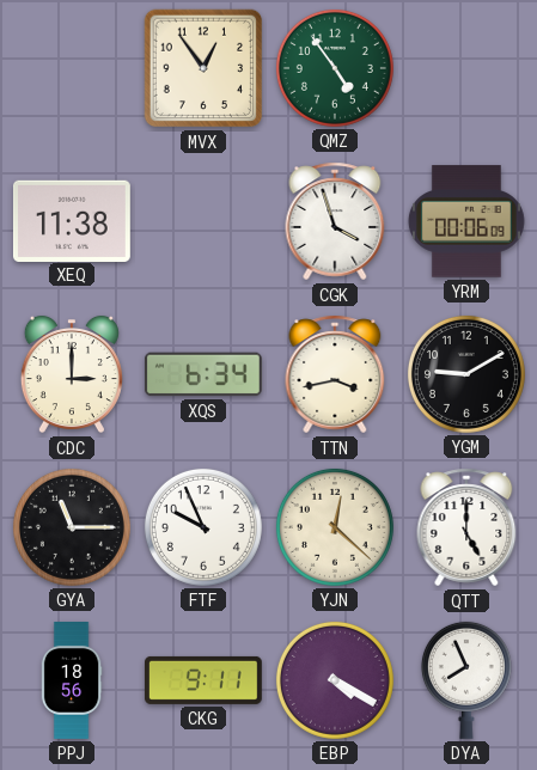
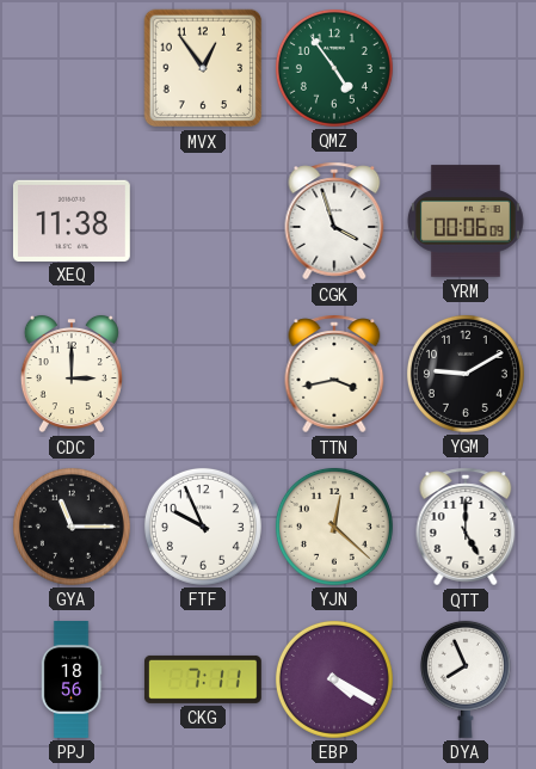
XQS: 6:34 -> none
CKG: 9:11 -> 7:11
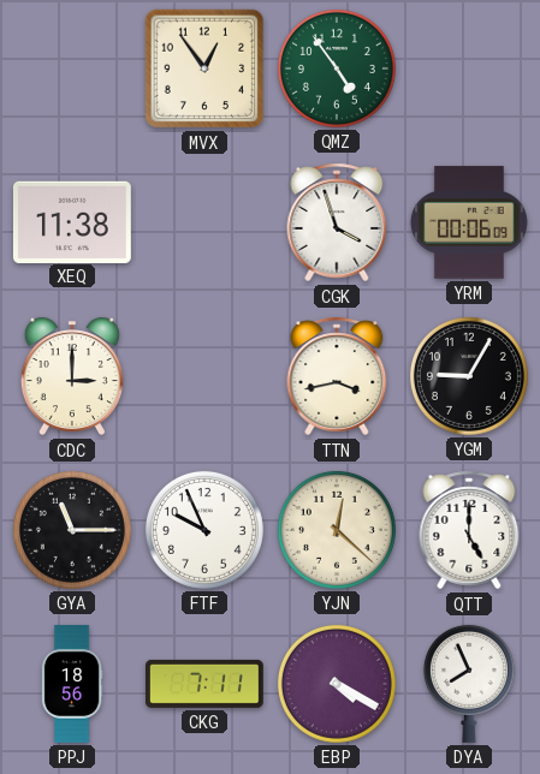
YGM: 9:10 -> 9:05
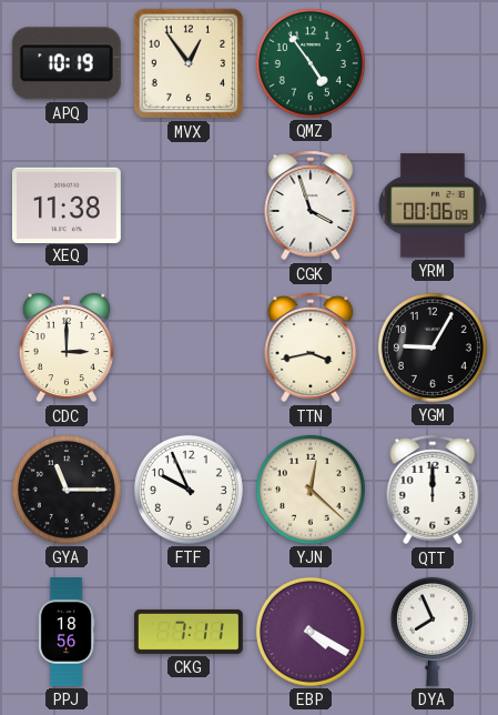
APQ: none -> 10:19
QTT: 5:00 -> 12:00
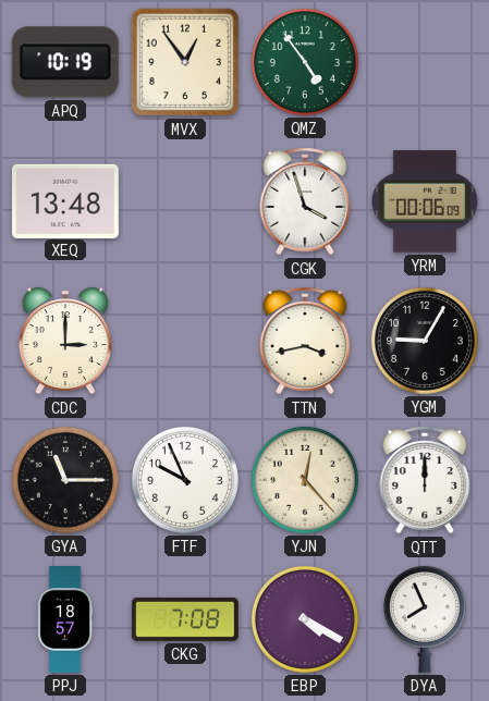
XEQ: 11:38 -> 13:48
YJN: 12:22 -> 12:23
PPJ: 18:56 -> 18:57
CKG: 7:11 -> 7:08
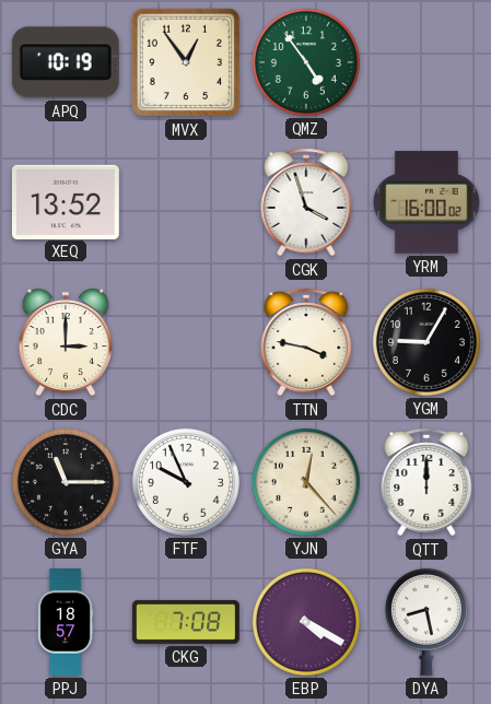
XEQ: 13:48 -> 13:52
YRM: 00:06 -> 16:00
TTN: 3:43 -> 3:47
DYA: 7:56 -> 8:28
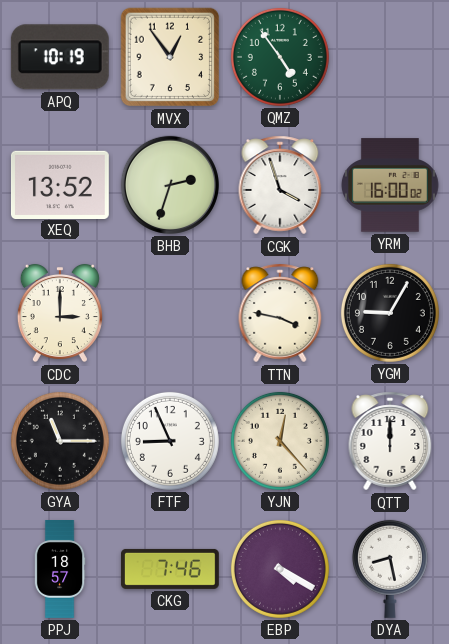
BHB: none -> 2:33
FTF: 9:56 -> 8:56
CKG: 7:08 -> 7:46
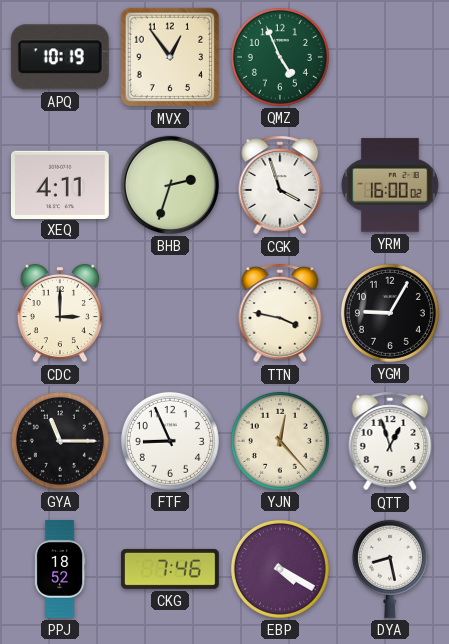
QMZ: 4:54 -> 4:56
XEQ: 13:52 -> 4:11
QTT: 12:00 -> 12:57
PPJ: 18:57 -> 18:52
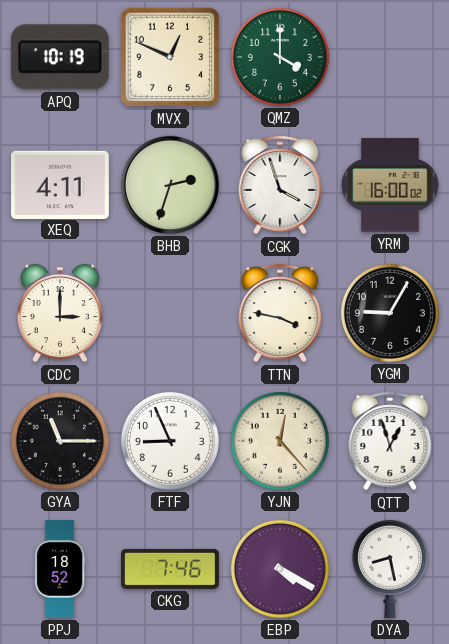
MVX: 12:54 -> 12:49
QMZ: 4:56 -> 4:00
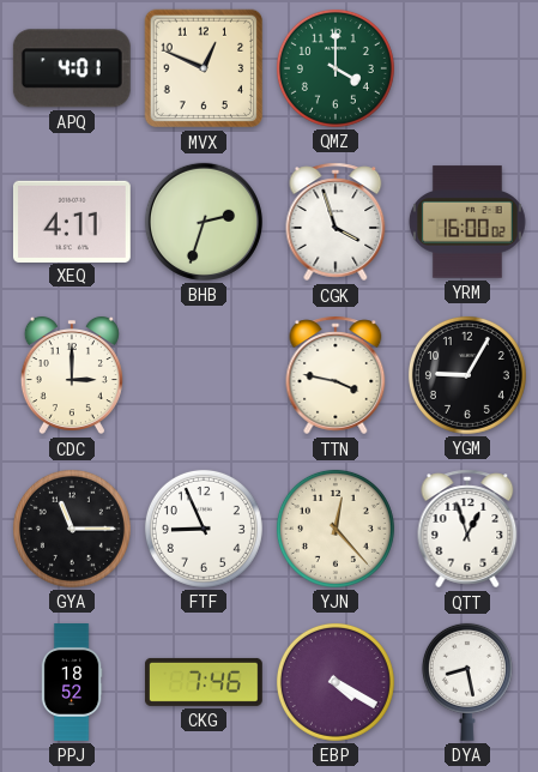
APQ: 10:19 -> 4:01
